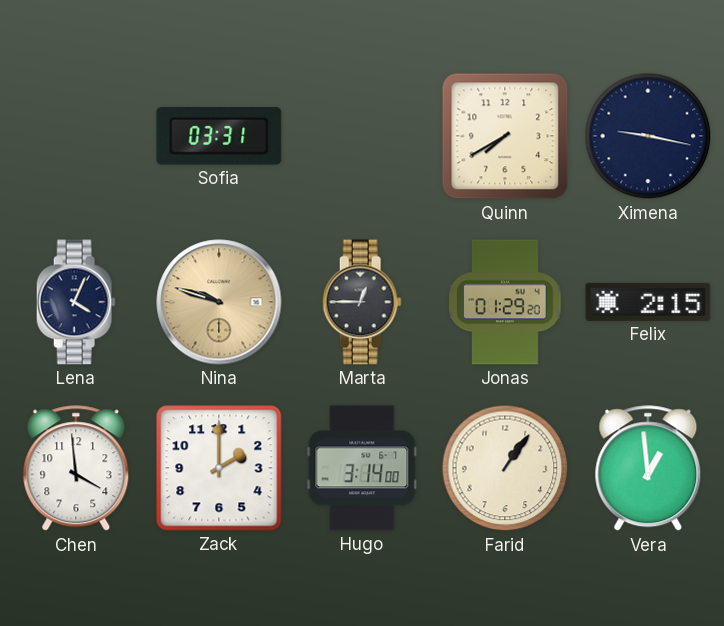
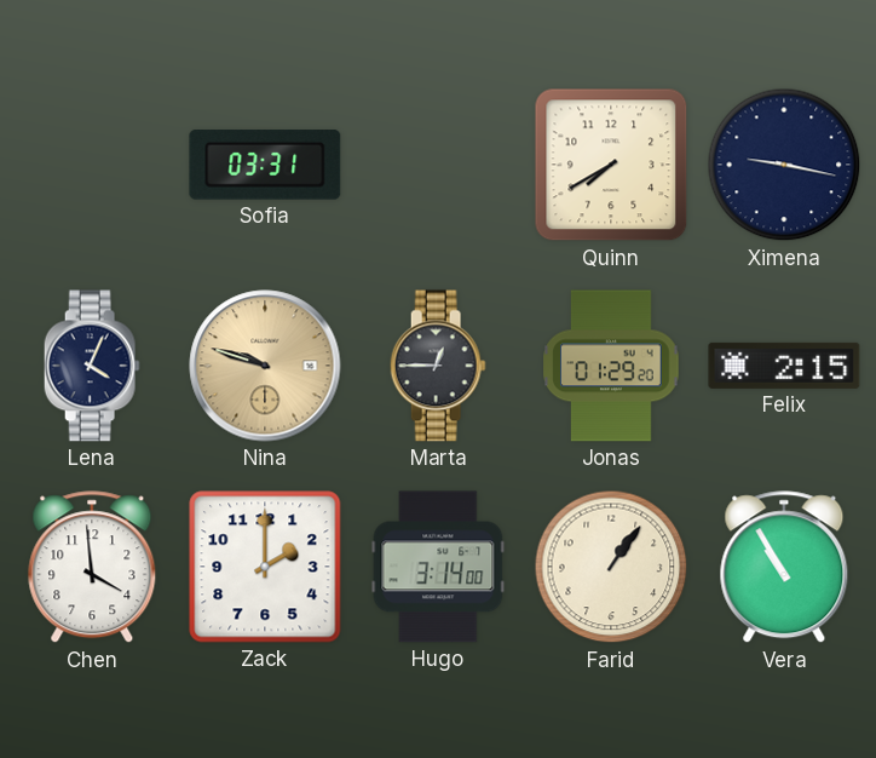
Vera: 12:59 -> 10:55
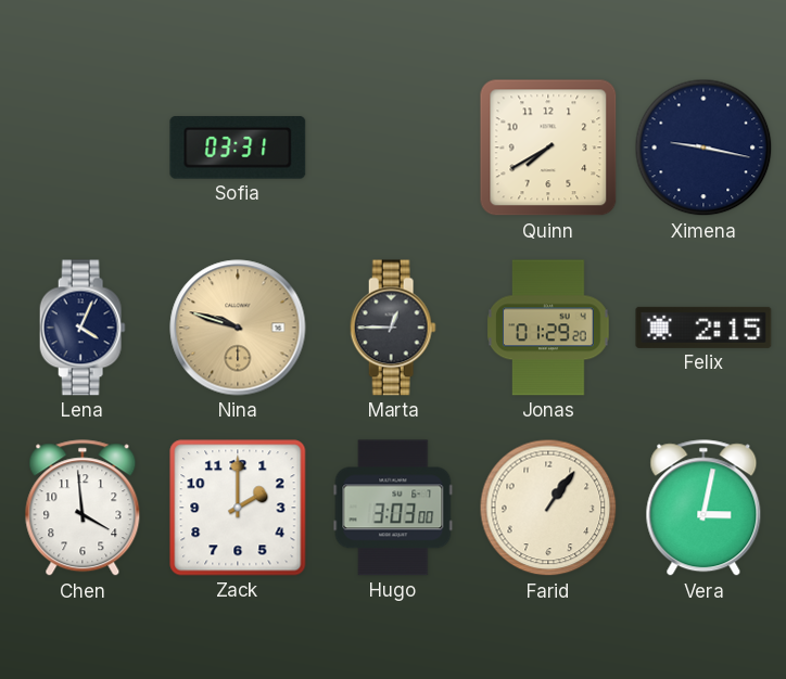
Hugo: 3:14 -> 3:03
Vera: 10:55 -> 3:02
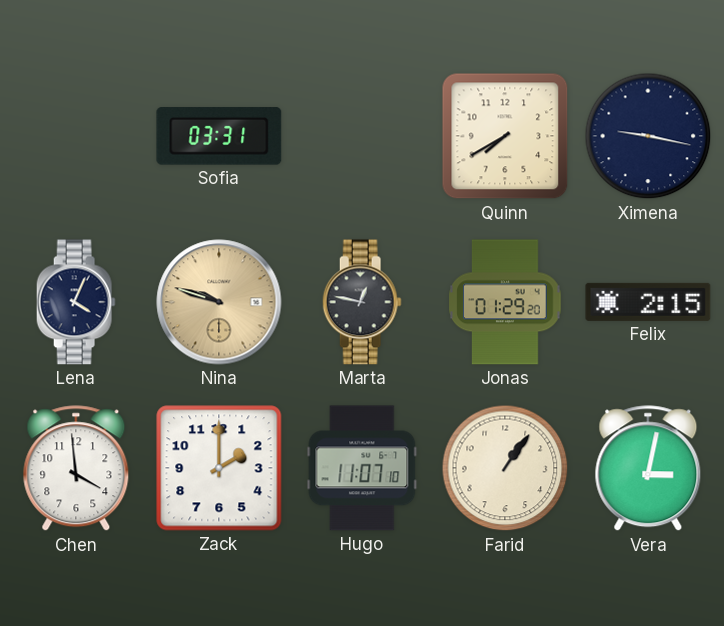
Marta: 12:45 -> 12:47
Hugo: 3:03 -> 11:07
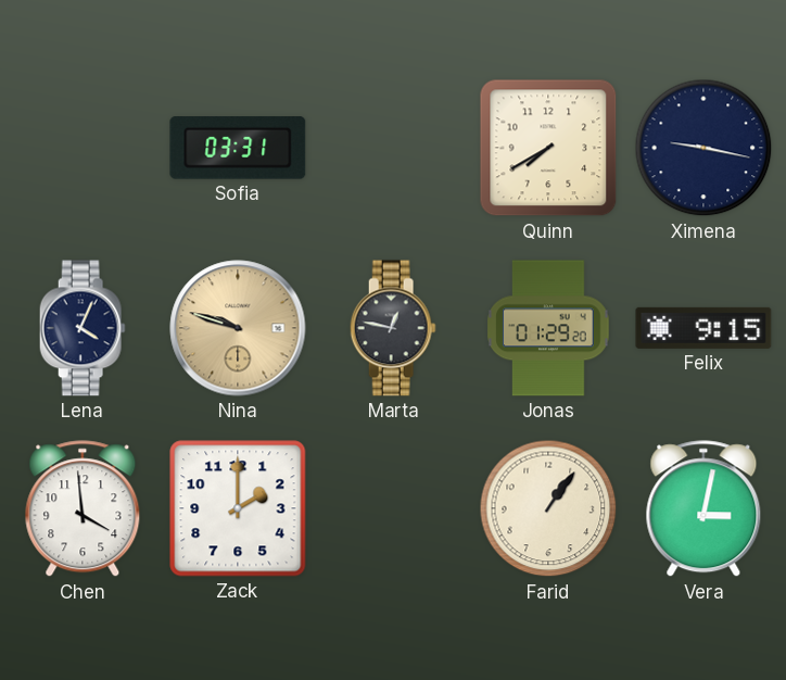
Felix: 2:15 -> 9:15
Hugo: 11:07 -> none
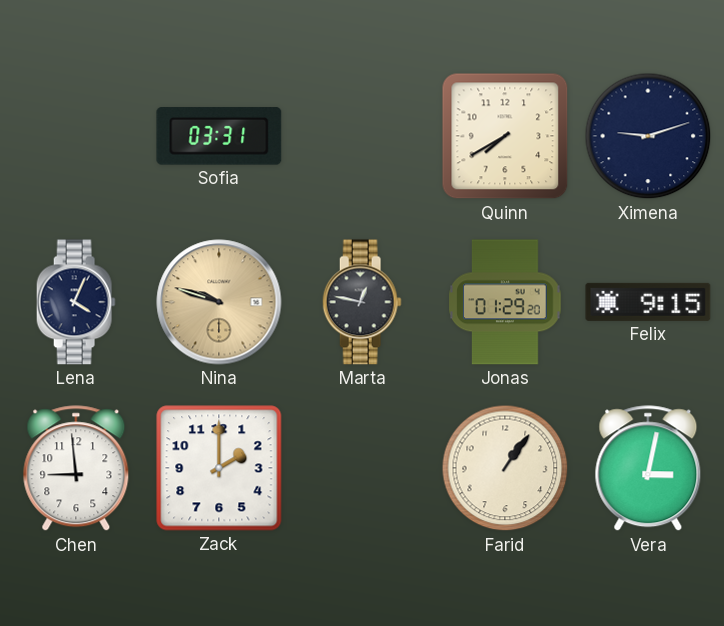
Ximena: 9:17 -> 9:12
Chen: 3:59 -> 8:59
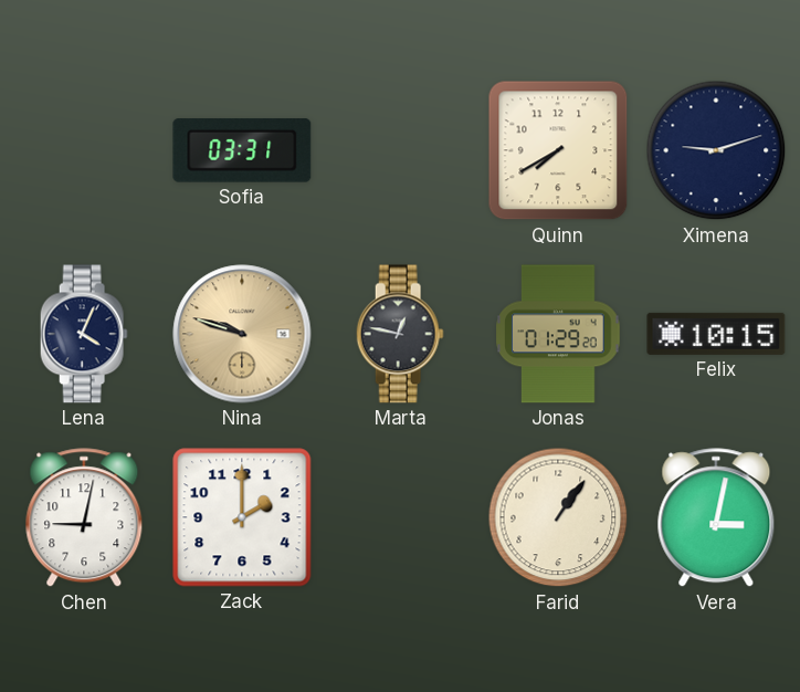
Felix: 9:15 -> 10:15
Chen: 8:59 -> 9:02
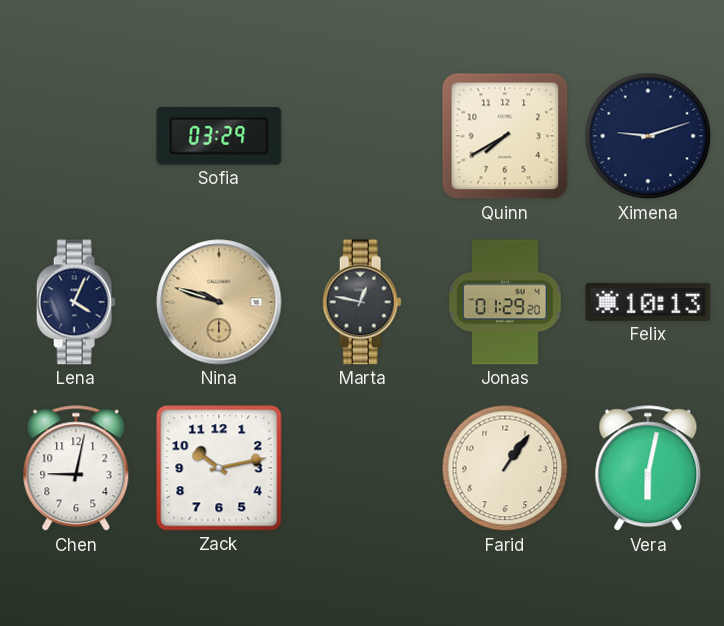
Sofia: 03:31 -> 03:29
Felix: 10:15 -> 10:13
Zack: 2:00 -> 10:13
Vera: 3:02 -> 6:02
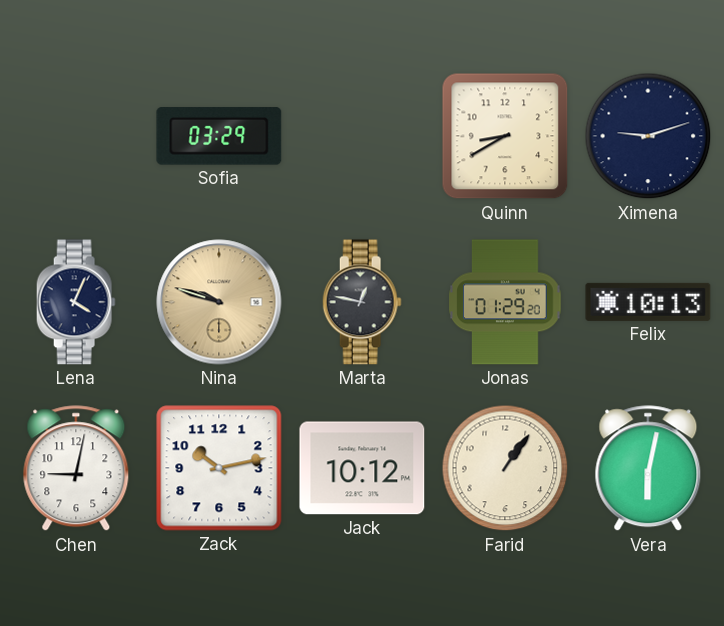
Quinn: 7:40 -> 8:40
Jack: none -> 10:12
